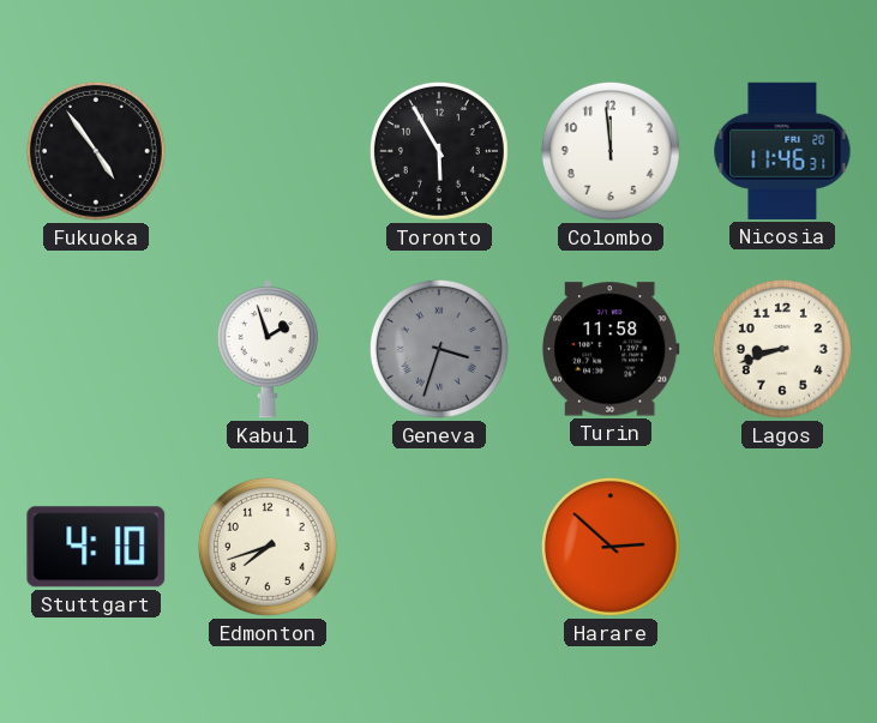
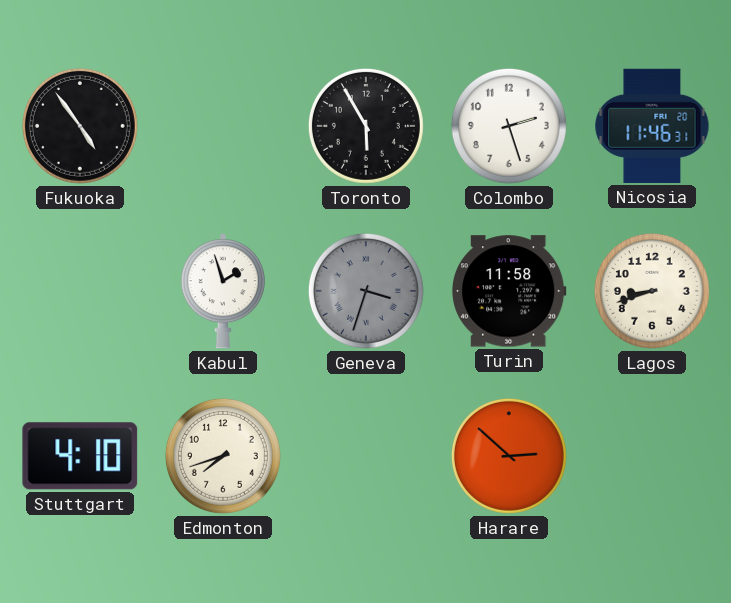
Colombo: 11:59 -> 2:27
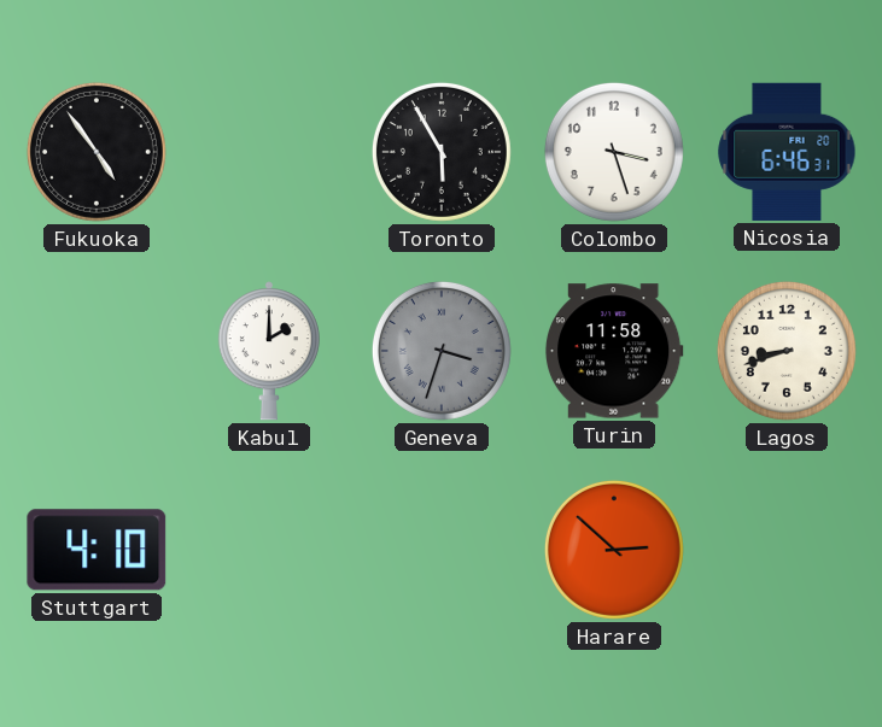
Colombo: 2:27 -> 3:27
Nicosia: 11:46 -> 6:46
Kabul: 1:57 -> 2:00
Edmonton: 7:42 -> none
